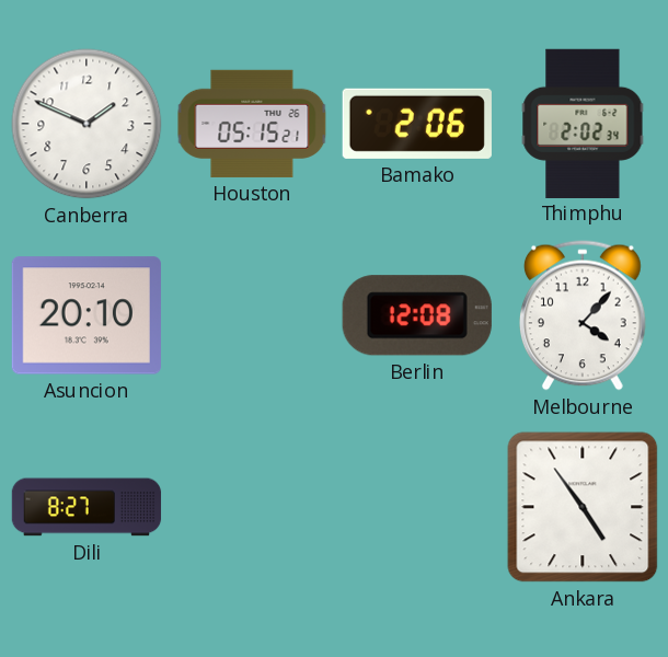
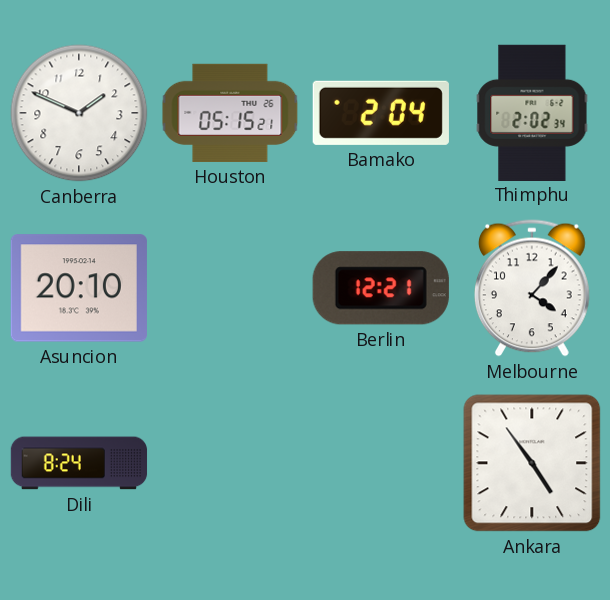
Bamako: 2:06 -> 2:04
Berlin: 12:08 -> 12:21
Dili: 8:27 -> 8:24
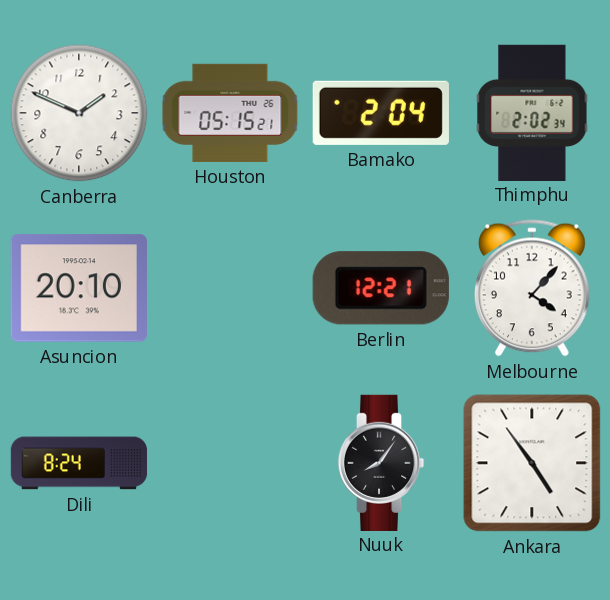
Nuuk: none -> 8:06
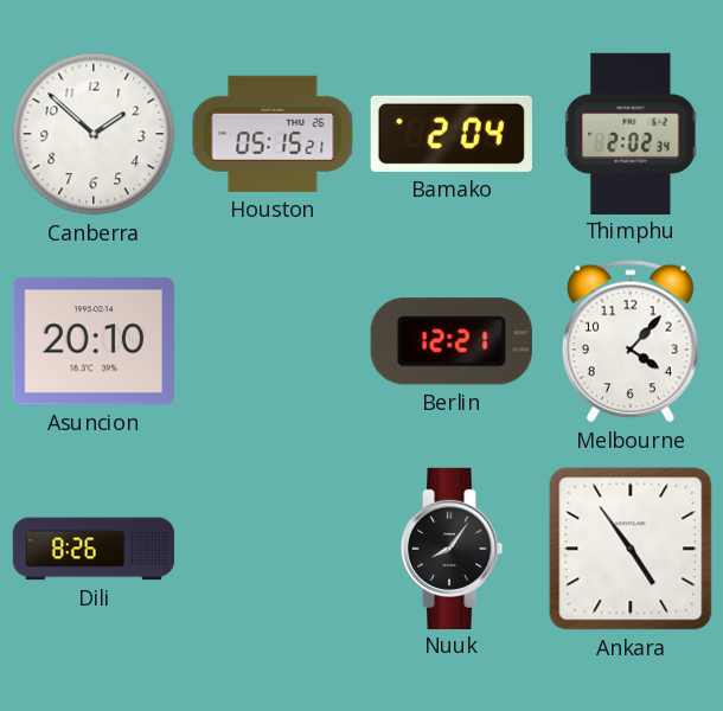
Canberra: 1:49 -> 1:52
Dili: 8:24 -> 8:26
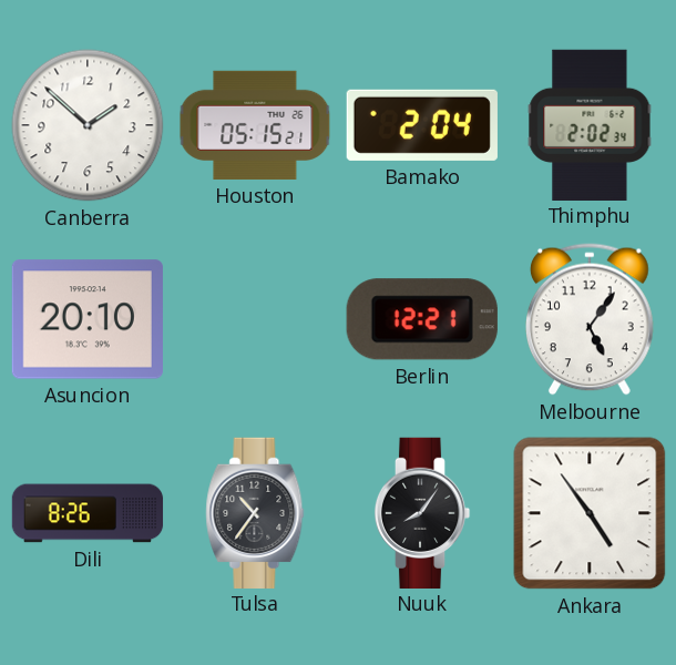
Melbourne: 4:07 -> 5:06
Tulsa: none -> 10:36
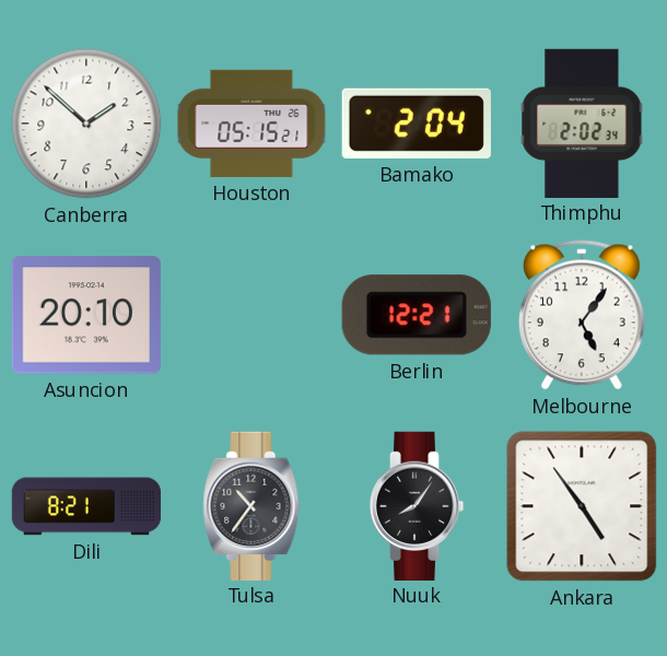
Dili: 8:26 -> 8:21
